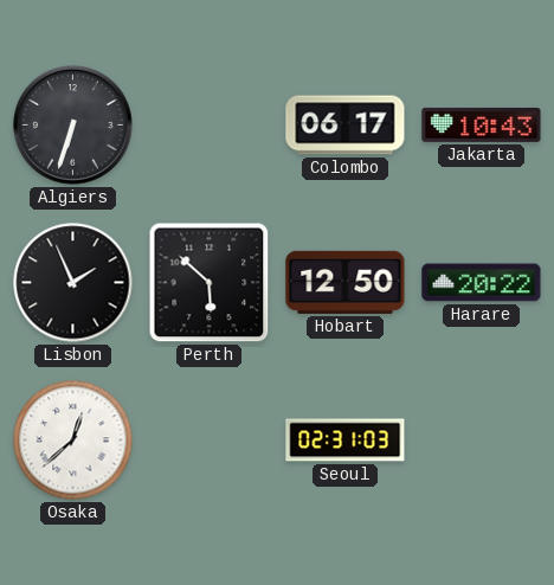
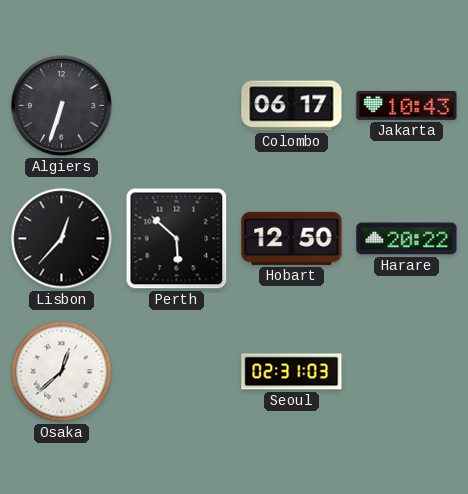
Lisbon: 1:56 -> 12:37
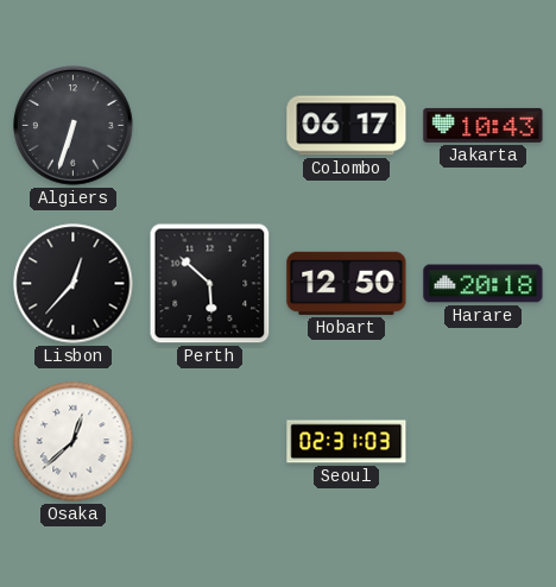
Harare: 20:22 -> 20:18
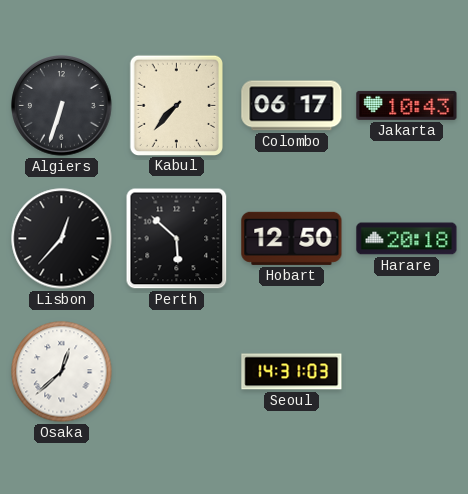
Kabul: none -> 7:37
Seoul: 02:31 -> 14:31
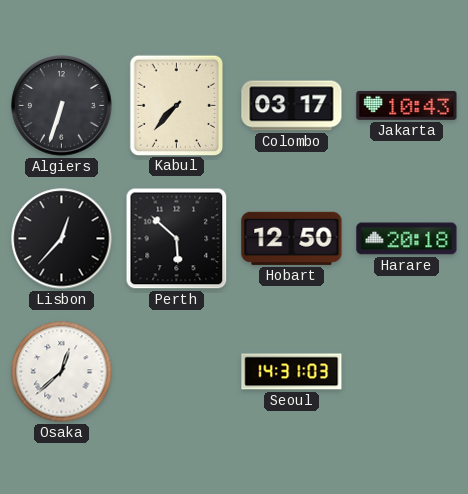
Colombo: 06:17 -> 03:17
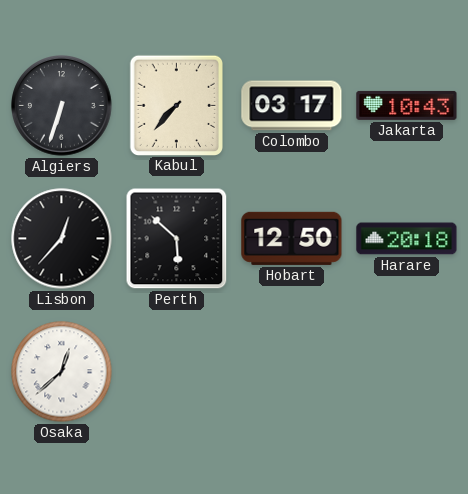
Seoul: 14:31 -> none
